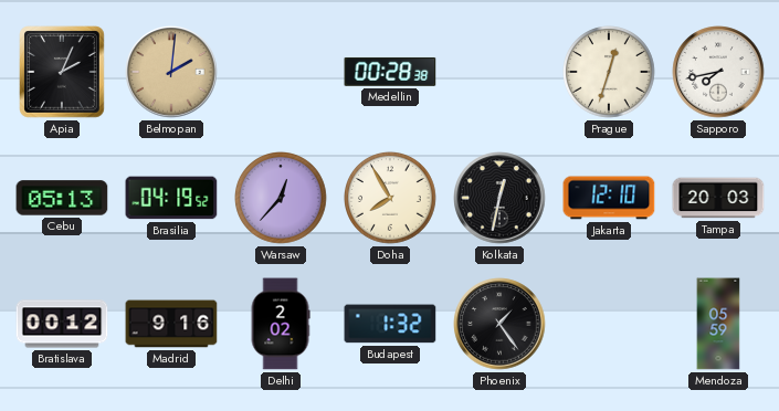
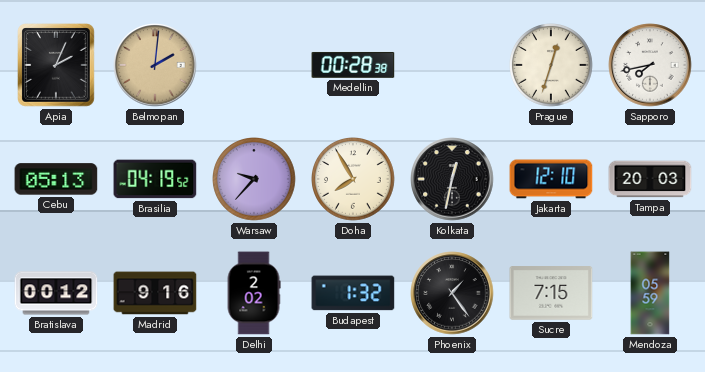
Warsaw: 12:37 -> 9:37
Sucre: none -> 7:15
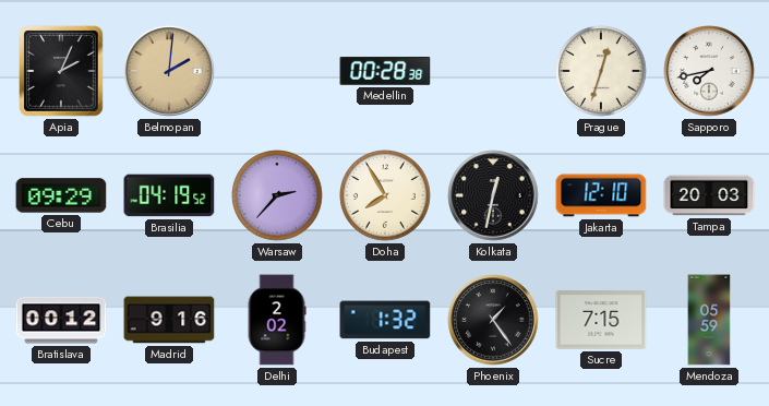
Cebu: 05:13 -> 09:29
Warsaw: 9:37 -> 2:37
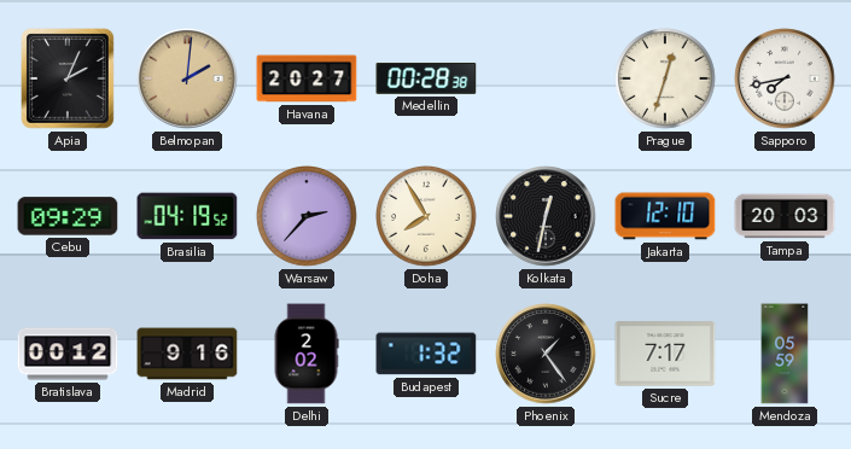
Havana: none -> 20:27
Sucre: 7:15 -> 7:17
